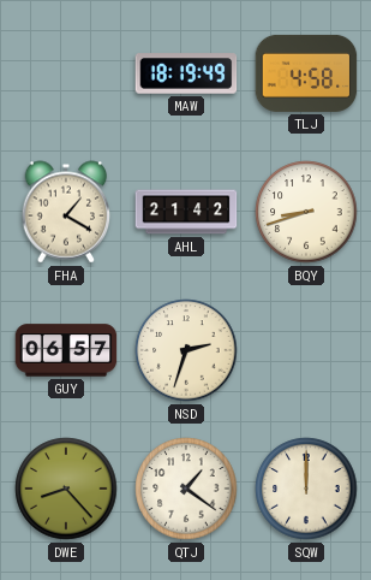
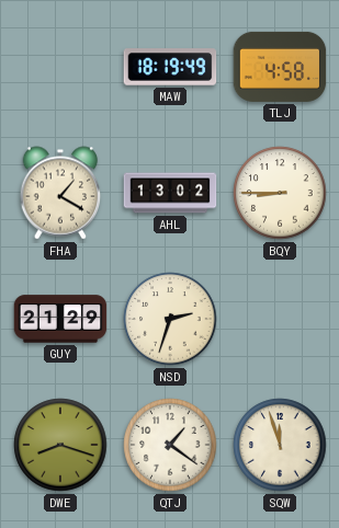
AHL: 21:42 -> 13:02
BQY: 8:42 -> 8:45
GUY: 06:57 -> 21:29
DWE: 8:23 -> 8:18
SQW: 12:00 -> 11:57
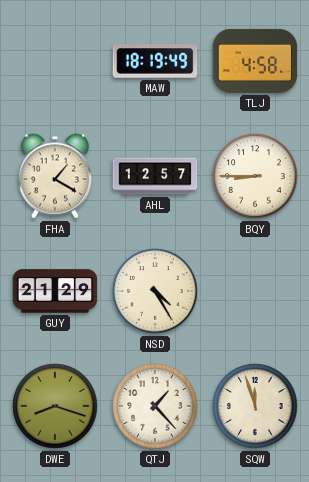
AHL: 13:02 -> 12:57
NSD: 2:33 -> 4:25
QTJ: 1:21 -> 1:23
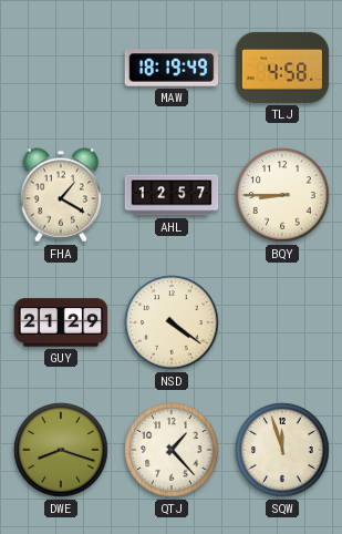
NSD: 4:25 -> 4:21
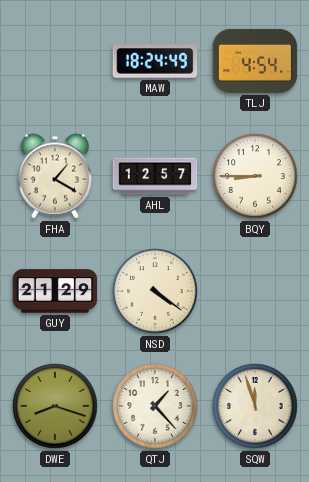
MAW: 18:19 -> 18:24
TLJ: 4:58 -> 4:54
